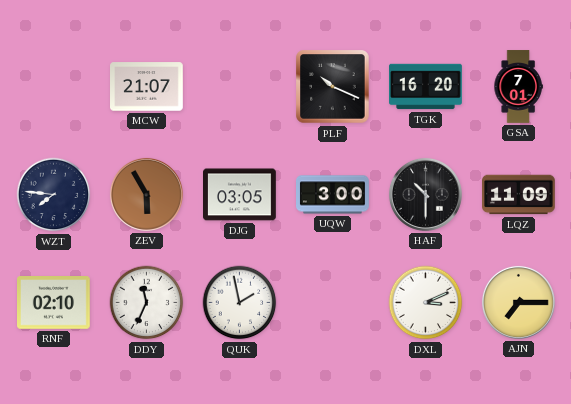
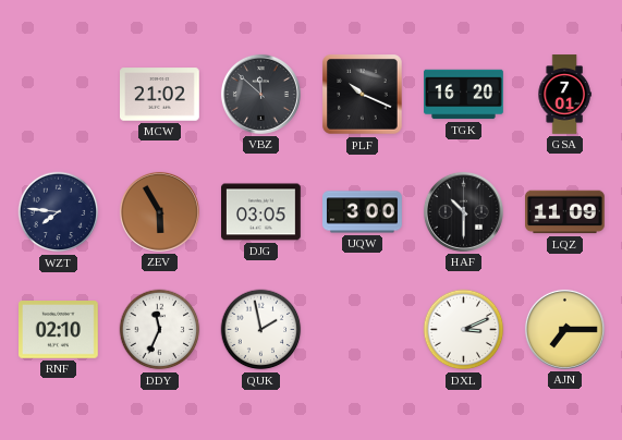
MCW: 21:07 -> 21:02
VBZ: none -> 11:52
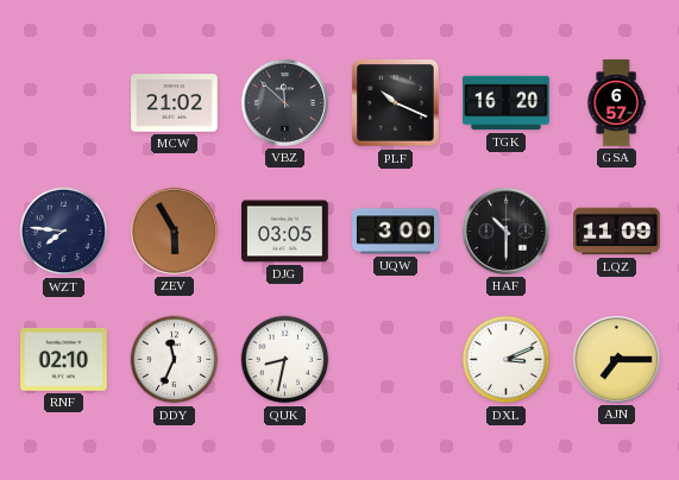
GSA: 7:01 -> 6:57
QUK: 1:58 -> 8:32
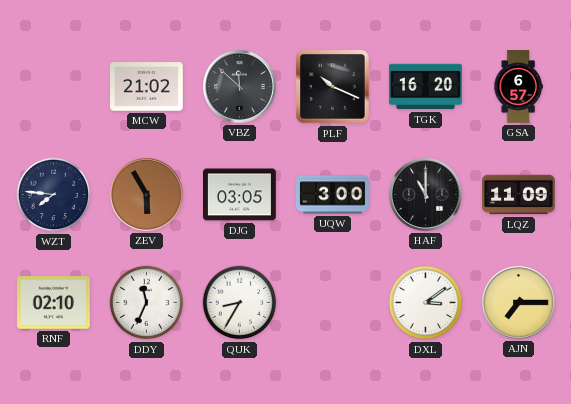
HAF: 10:30 -> 11:00
QUK: 8:32 -> 8:35
DXL: 3:11 -> 3:09
